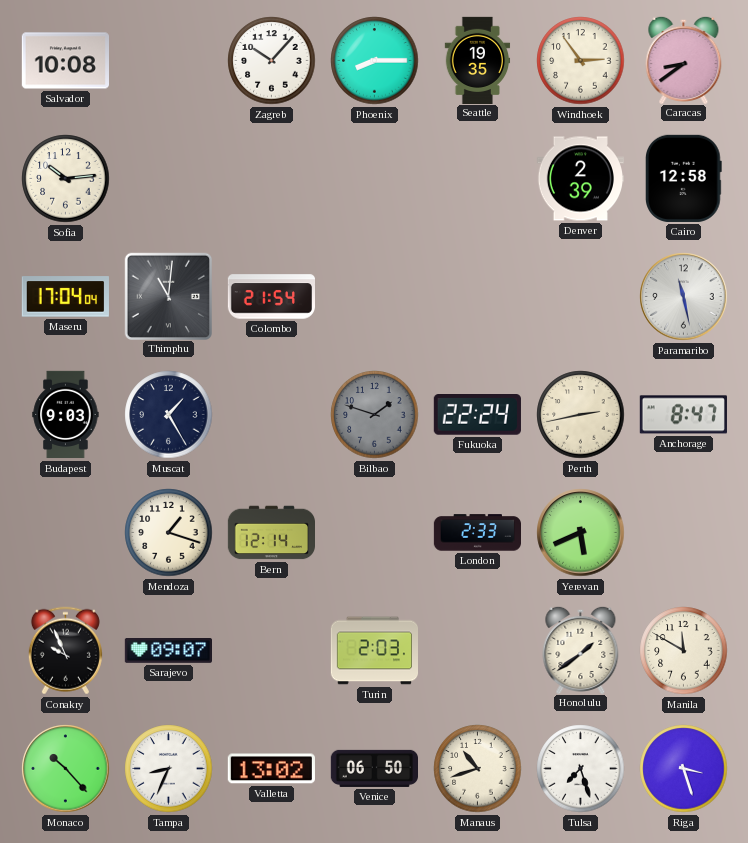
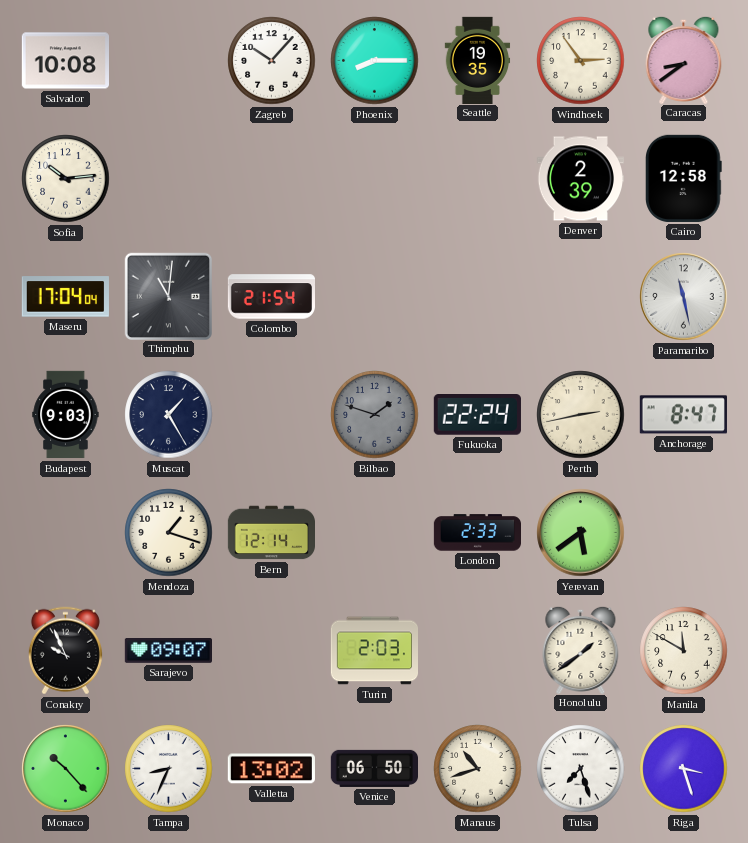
Yerevan: 5:41 -> 5:39
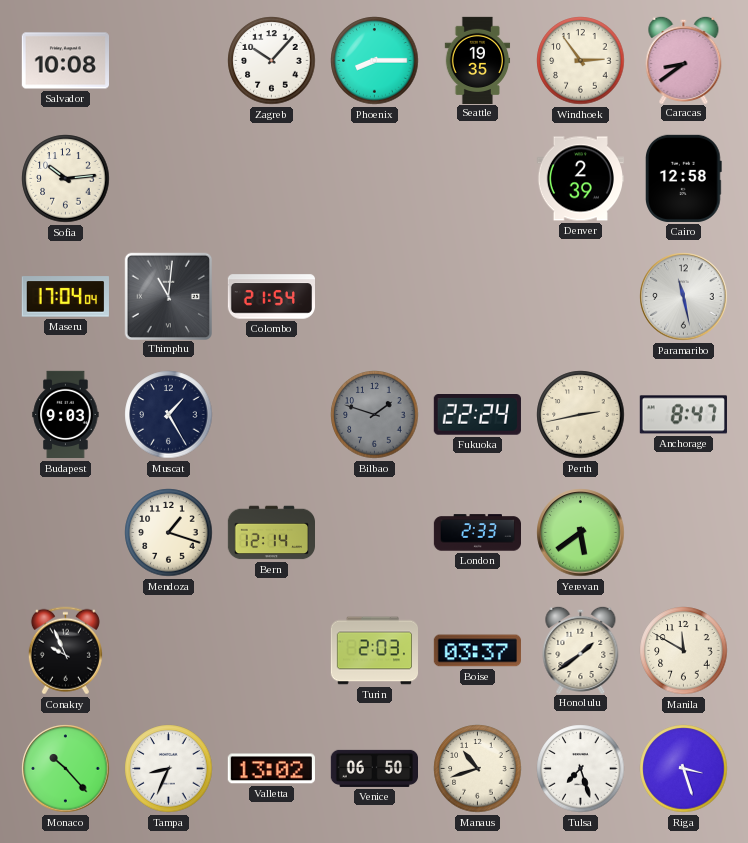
Sarajevo: 09:07 -> none
Boise: none -> 03:37
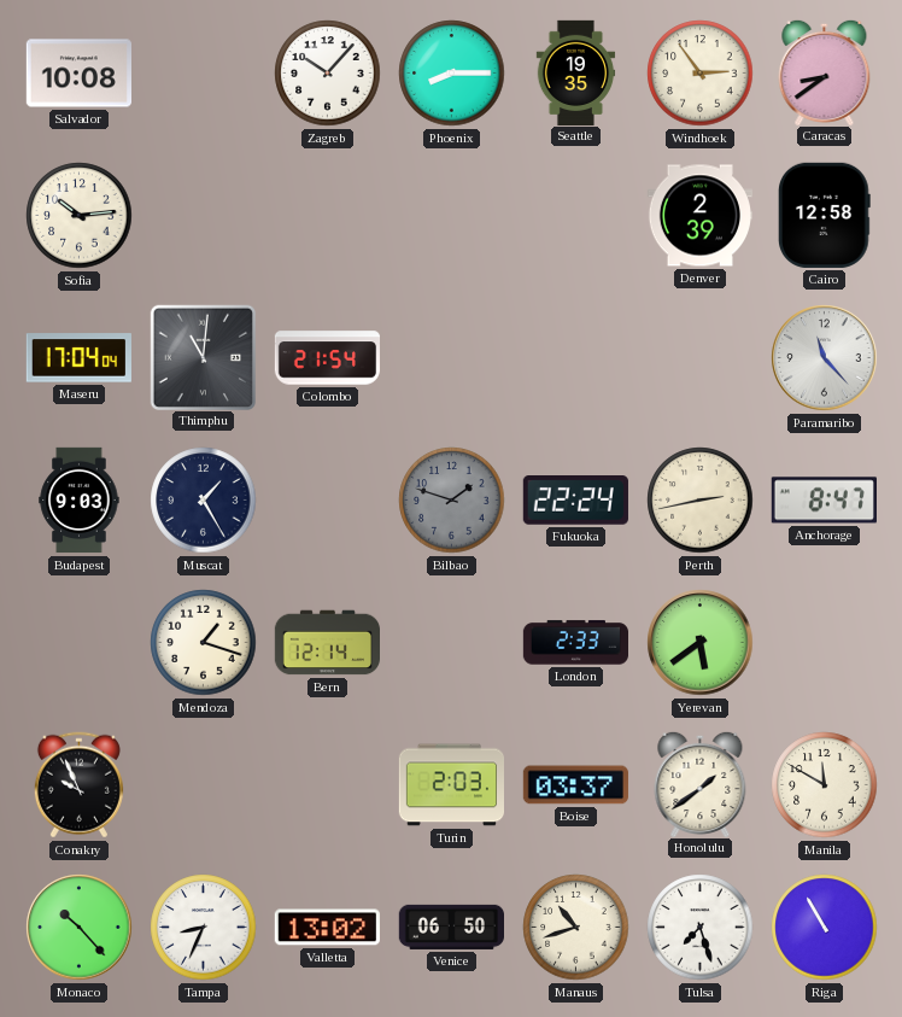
Paramaribo: 11:28 -> 11:23
Riga: 3:27 -> 10:55
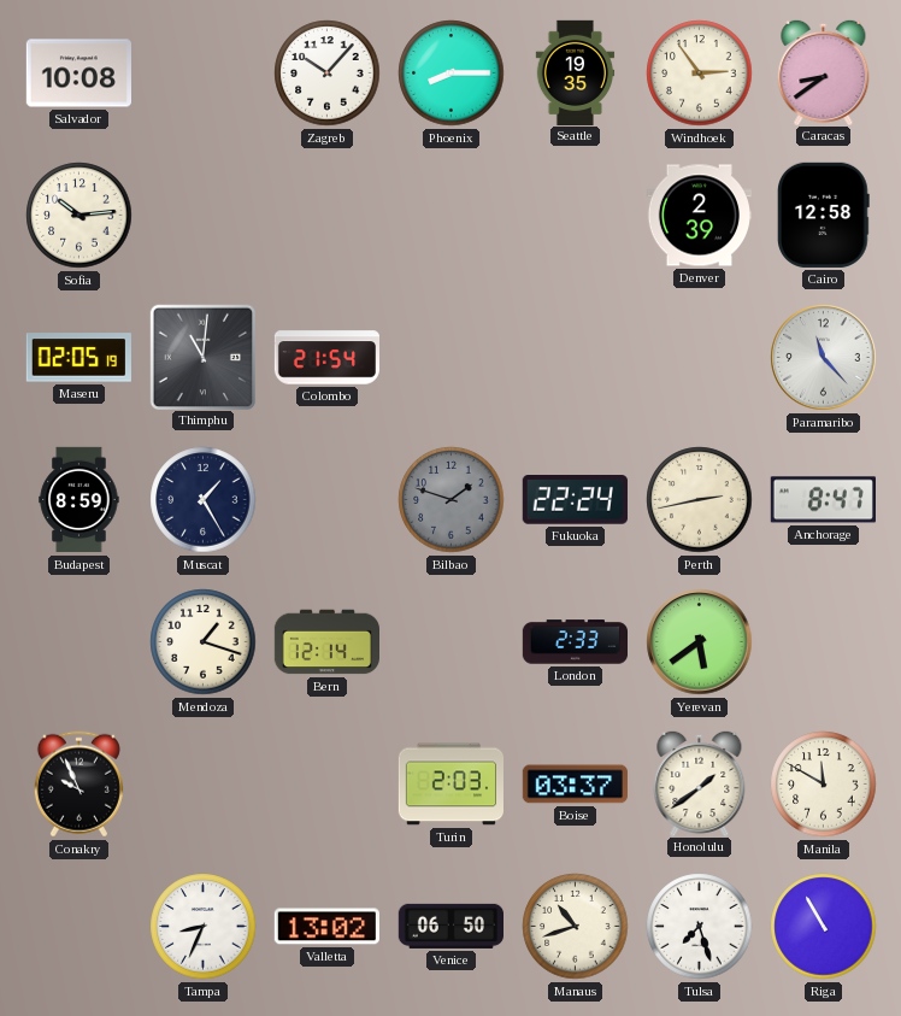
Maseru: 17:04 -> 02:05
Budapest: 9:03 -> 8:59
Monaco: 10:23 -> none
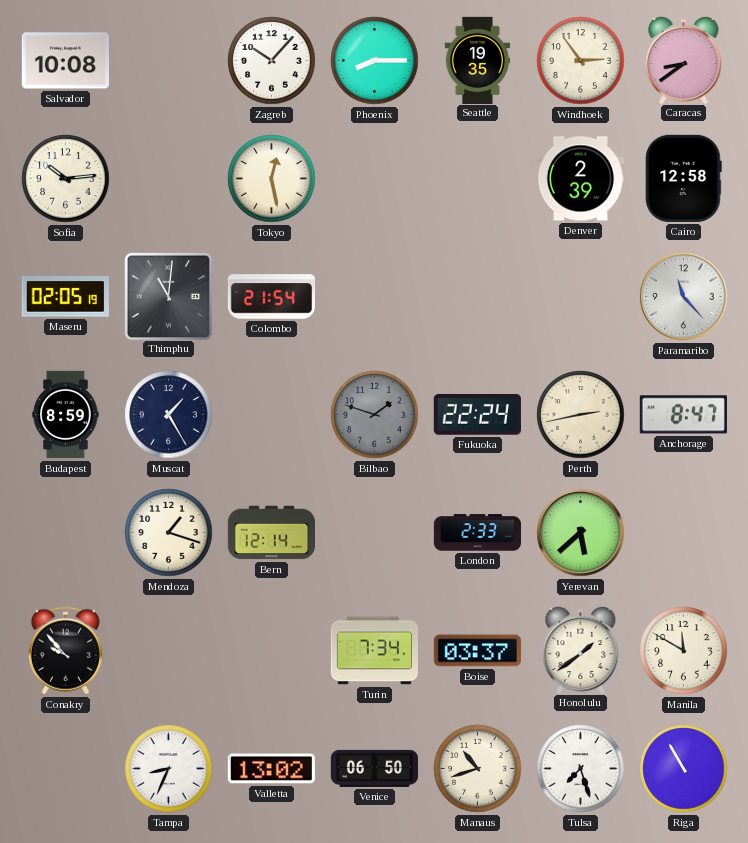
Tokyo: none -> 12:28
Yerevan: 5:39 -> 5:38
Conakry: 9:56 -> 9:53
Turin: 2:03 -> 7:34
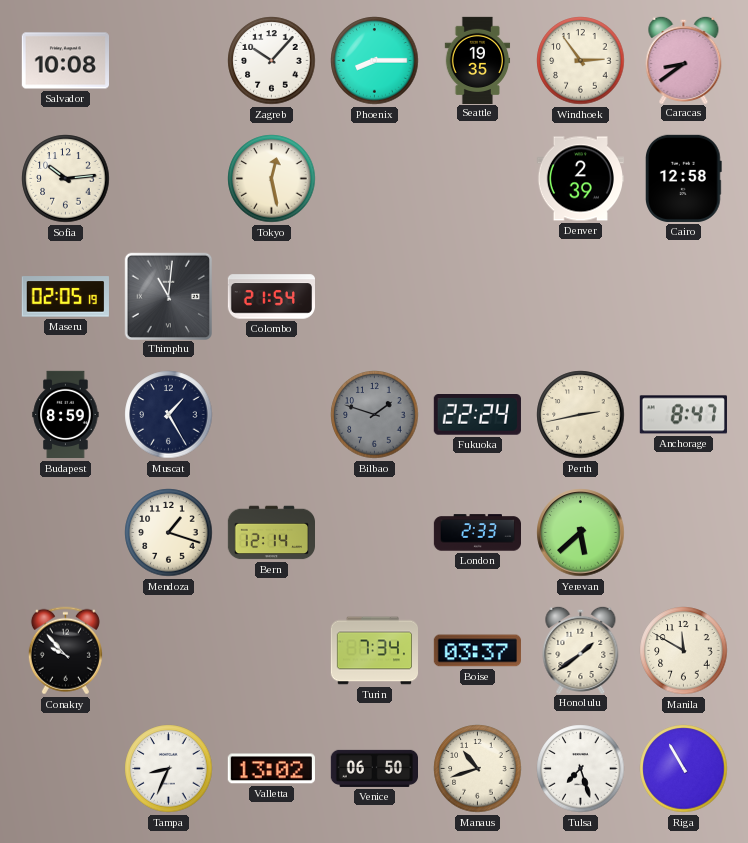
Paramaribo: 11:23 -> none
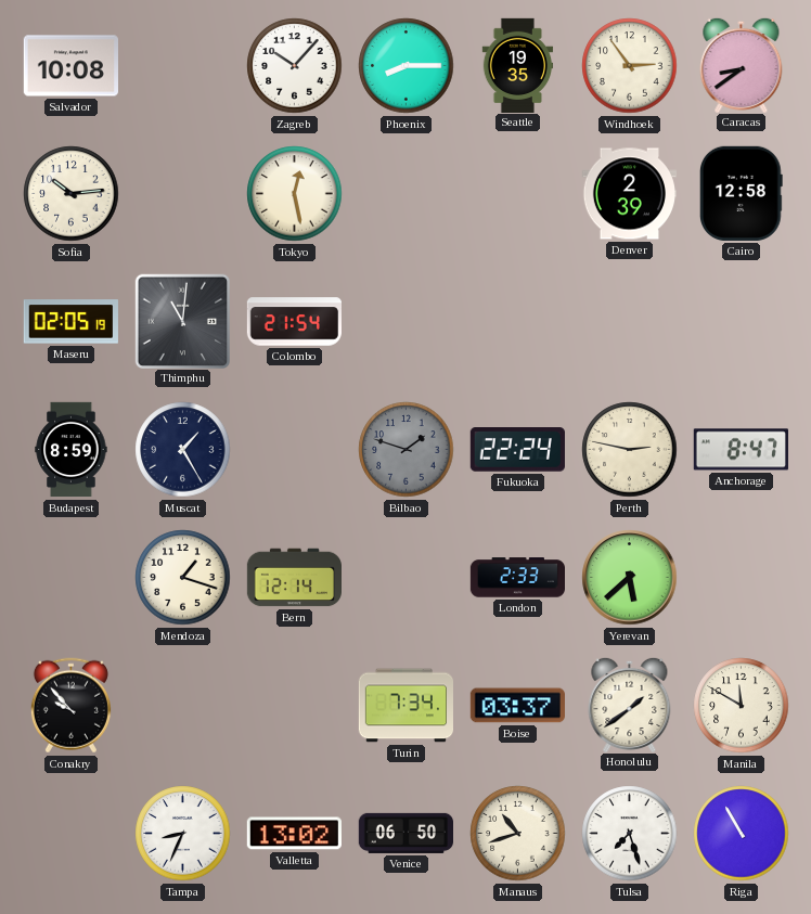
Perth: 2:43 -> 2:47
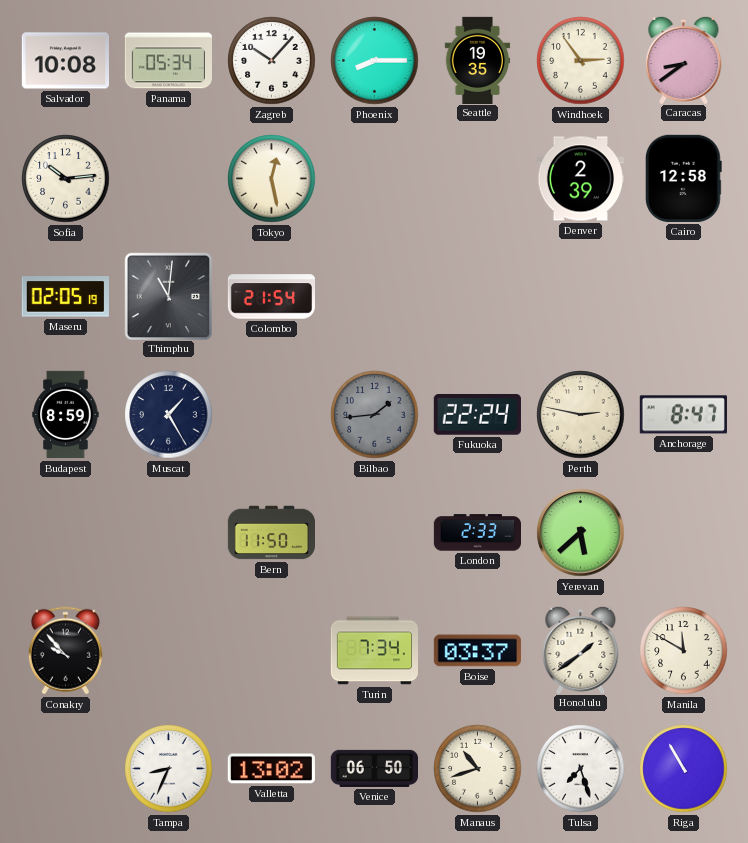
Panama: none -> 05:34
Bilbao: 1:48 -> 1:44
Mendoza: 1:18 -> none
Bern: 12:14 -> 11:50
